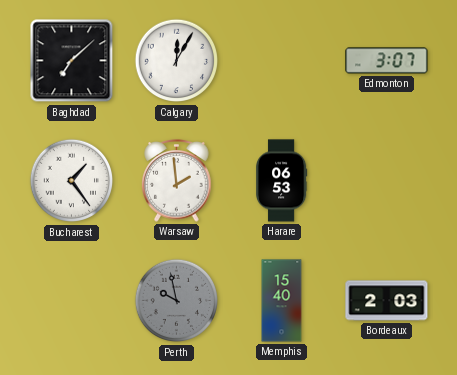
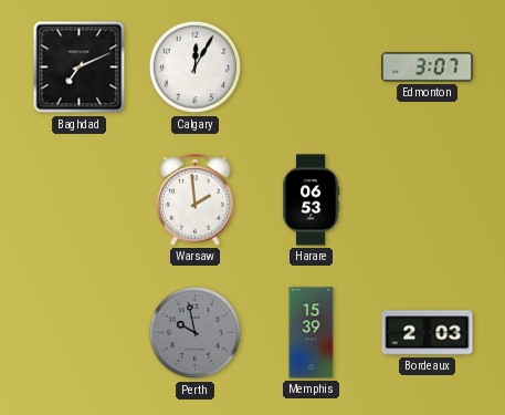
Baghdad: 7:08 -> 7:11
Bucharest: 1:24 -> none
Memphis: 15:40 -> 15:39
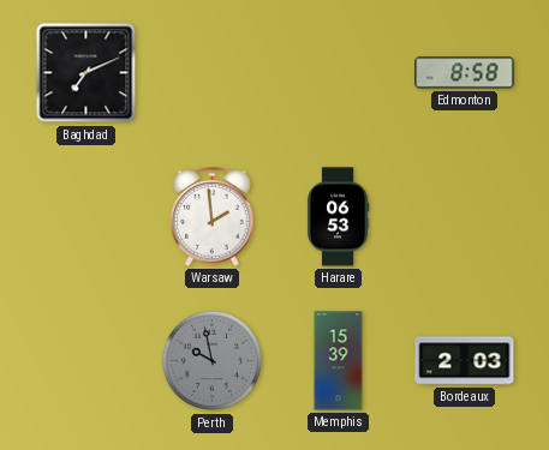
Calgary: 12:05 -> none
Edmonton: 3:07 -> 8:58
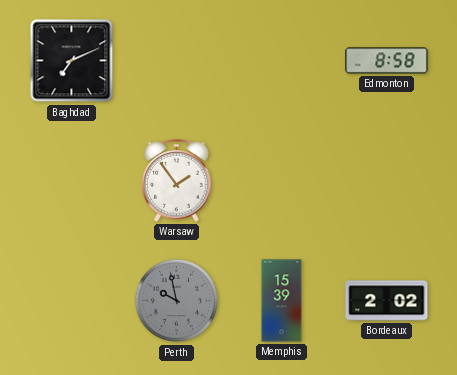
Warsaw: 1:59 -> 1:54
Harare: 06:53 -> none
Bordeaux: 2:03 -> 2:02
